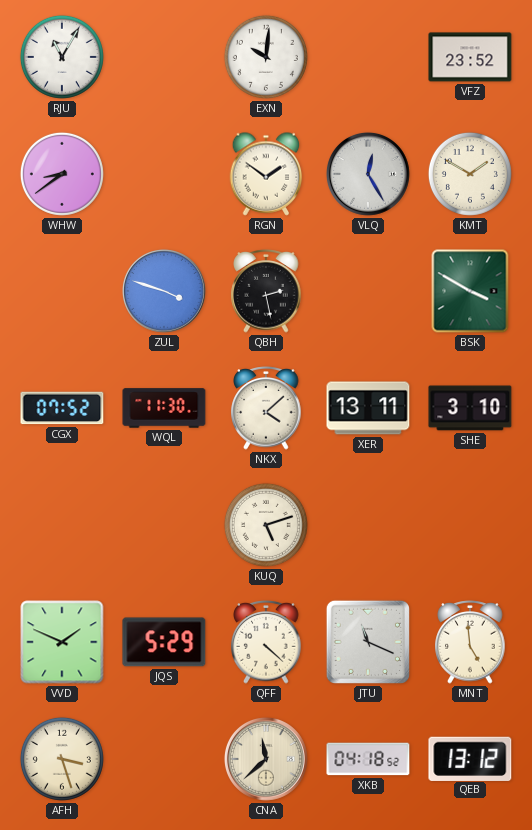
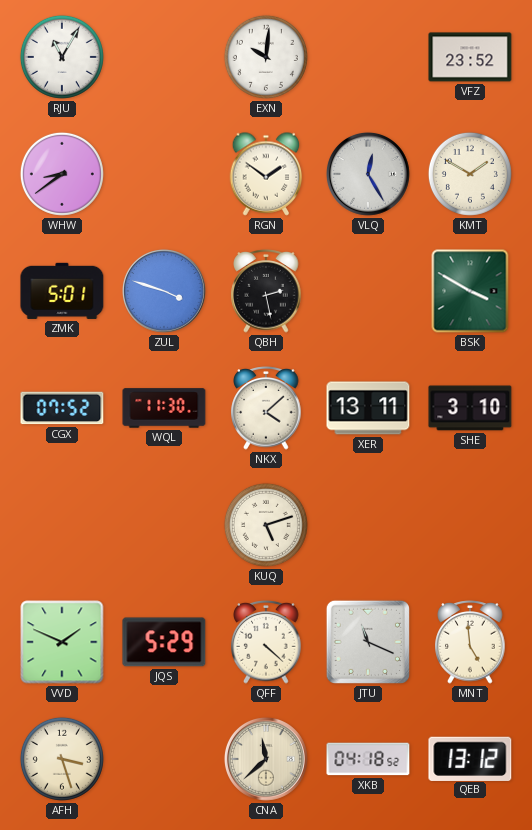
ZMK: none -> 5:01
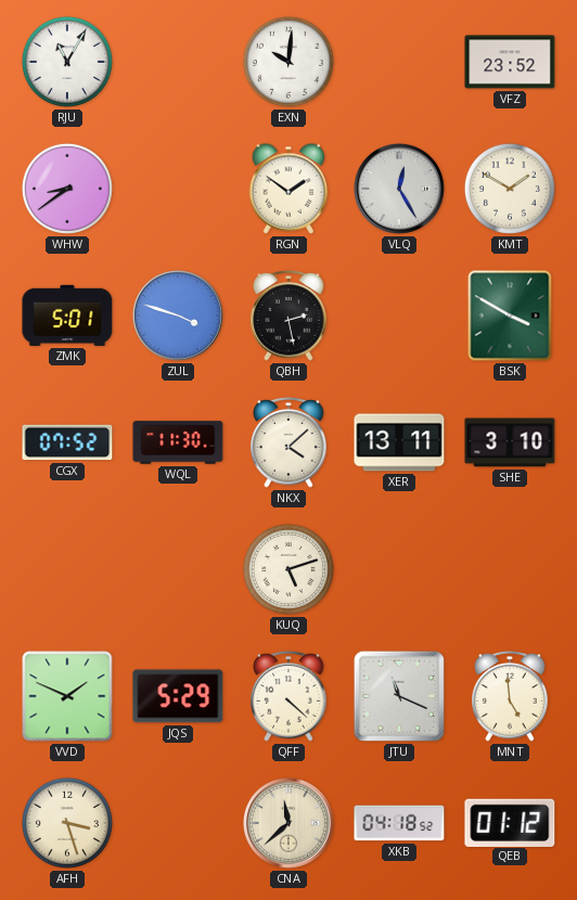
QEB: 13:12 -> 01:12
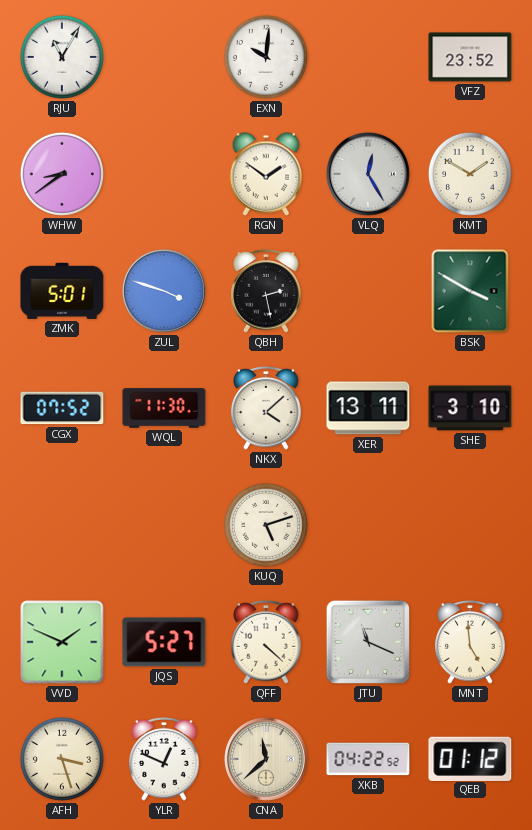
JQS: 5:29 -> 5:27
YLR: none -> 12:49
XKB: 04:18 -> 04:22
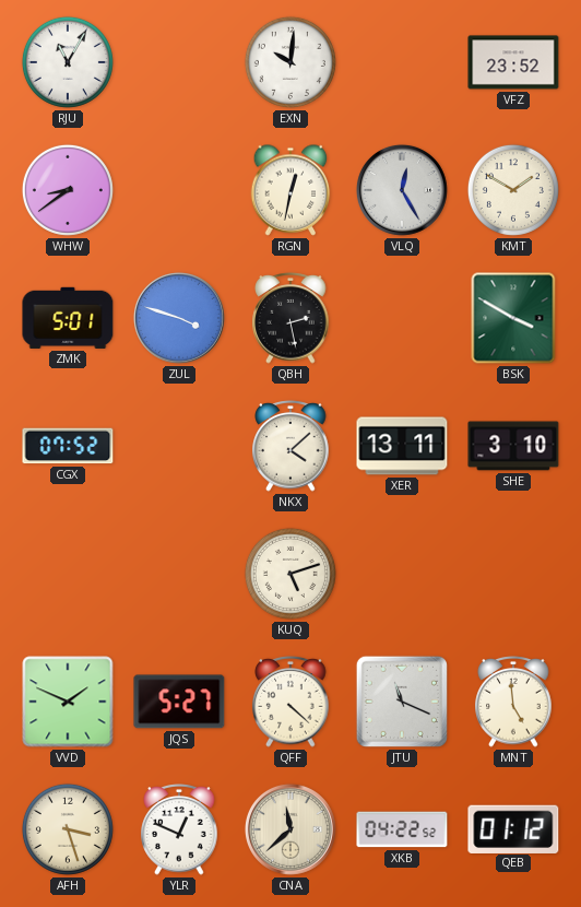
RGN: 1:51 -> 12:32
WQL: 11:30 -> none
